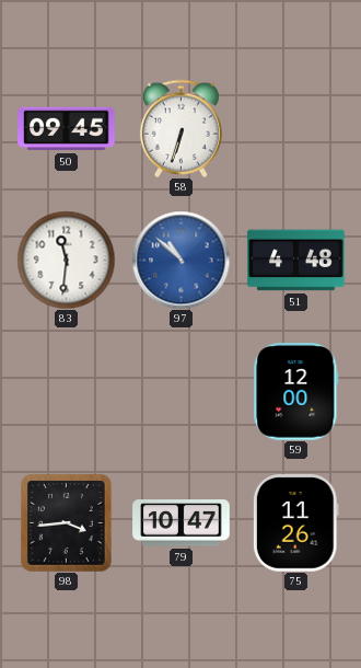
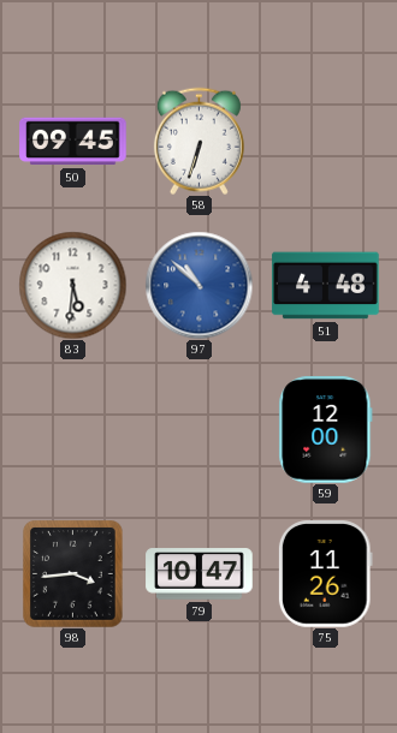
83: 11:31 -> 5:31
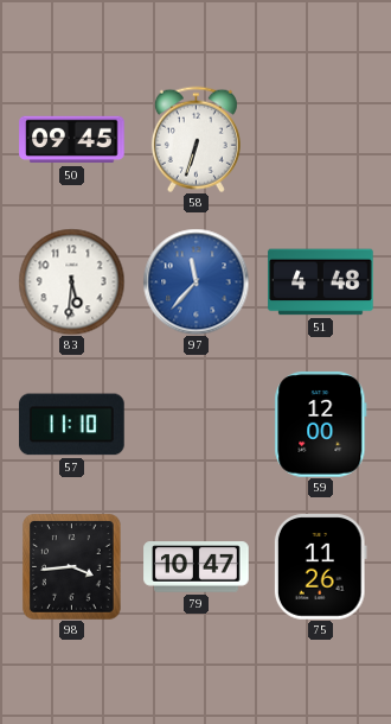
97: 10:52 -> 11:37
57: none -> 11:10
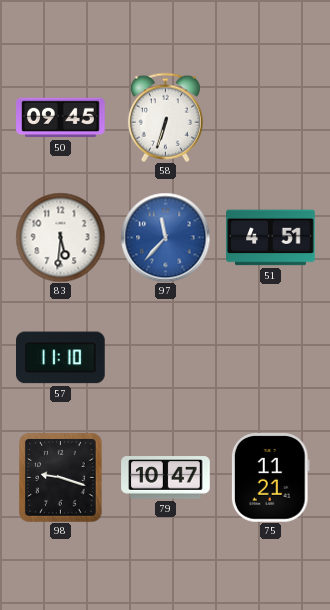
51: 4:48 -> 4:51
59: 12:00 -> none
98: 3:44 -> 9:18
75: 11:26 -> 11:21
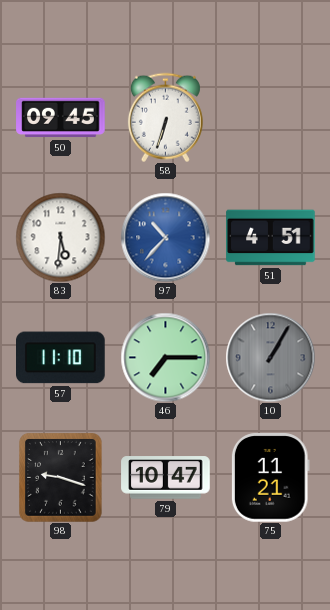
97: 11:37 -> 10:37
46: none -> 7:15
10: none -> 1:05
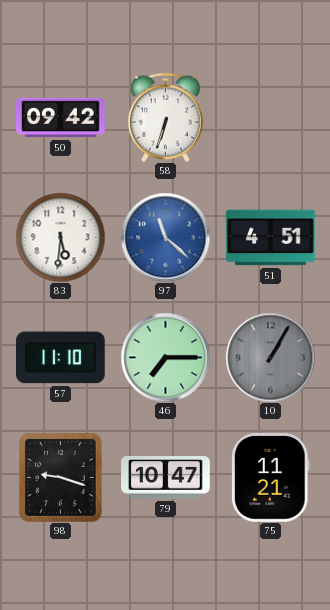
50: 09:45 -> 09:42
97: 10:37 -> 11:22
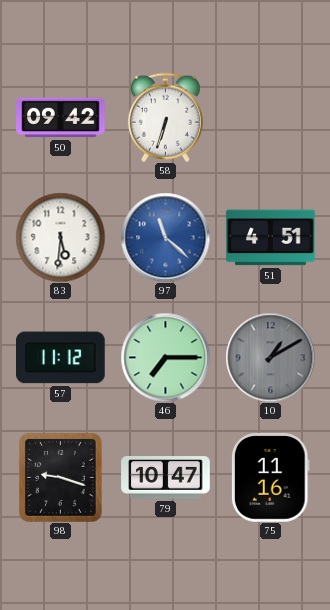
57: 11:10 -> 11:12
10: 1:05 -> 1:10
75: 11:21 -> 11:16
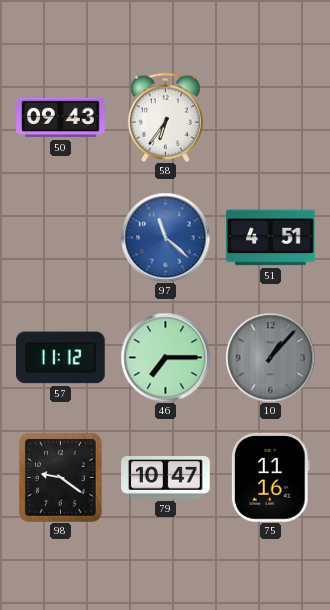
50: 09:42 -> 09:43
58: 6:33 -> 6:36
83: 5:31 -> none
10: 1:10 -> 1:07
98: 9:18 -> 9:21
